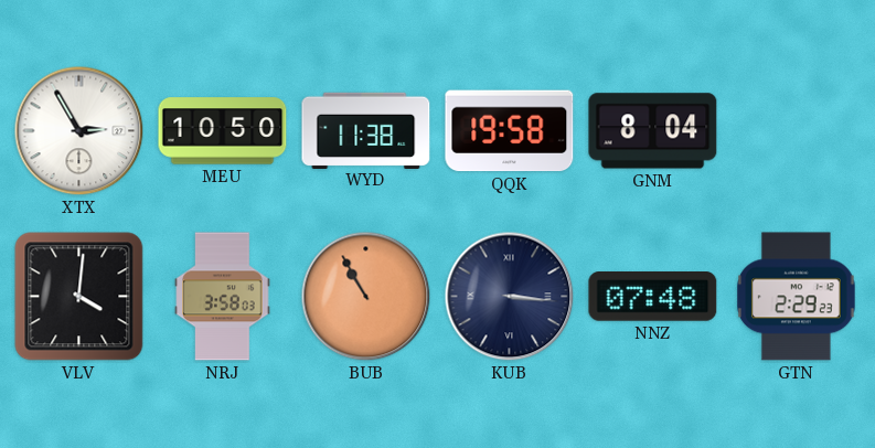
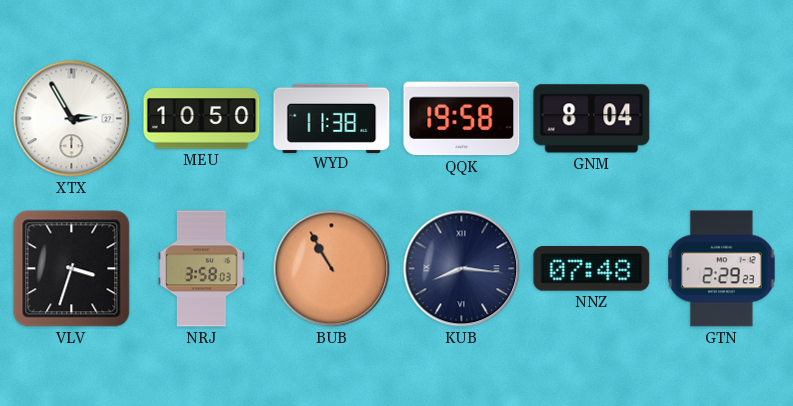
VLV: 4:01 -> 3:33
KUB: 3:16 -> 8:16
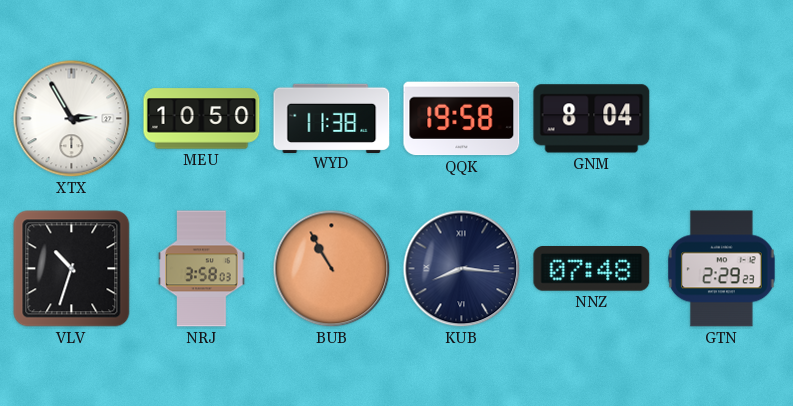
VLV: 3:33 -> 10:33
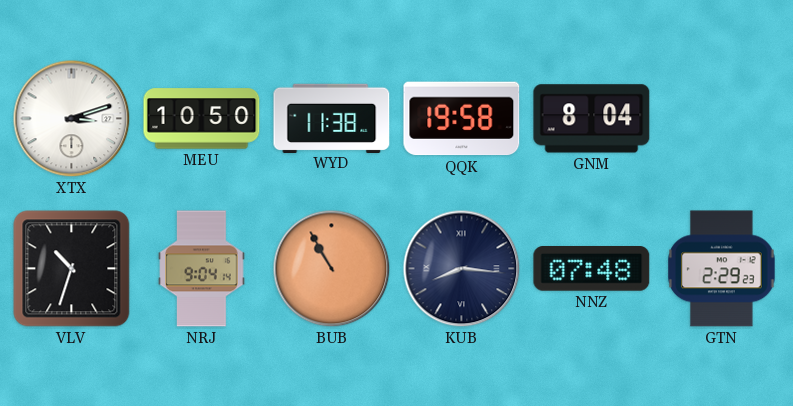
XTX: 2:55 -> 3:12
NRJ: 3:58 -> 9:04
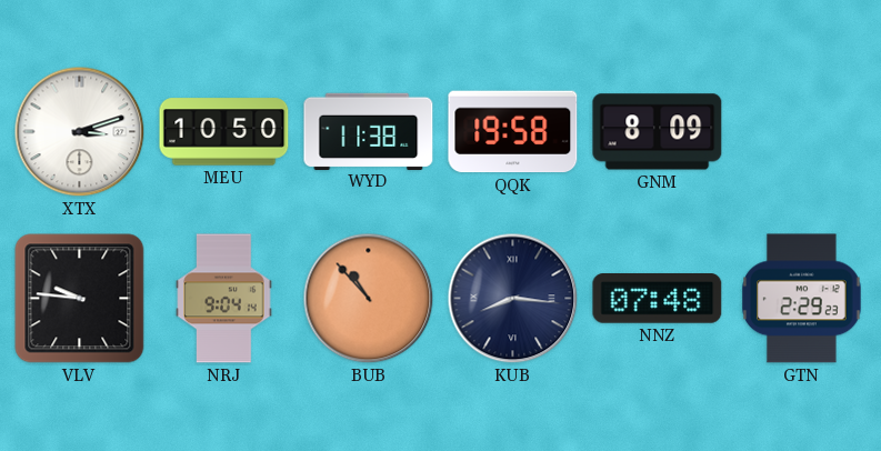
GNM: 8:04 -> 8:09
VLV: 10:33 -> 9:46
BUB: 10:55 -> 10:53
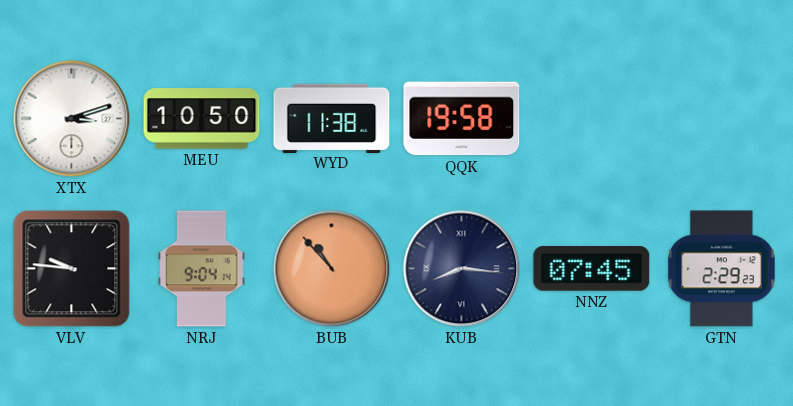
GNM: 8:09 -> none
NNZ: 07:48 -> 07:45
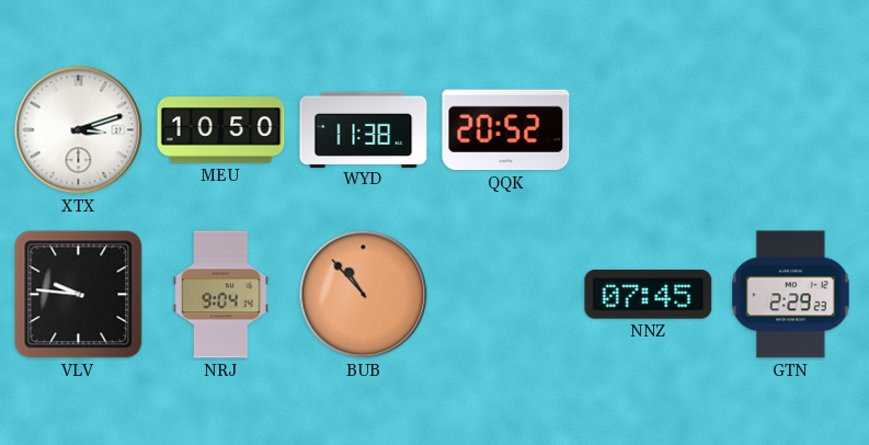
QQK: 19:58 -> 20:52
KUB: 8:16 -> none
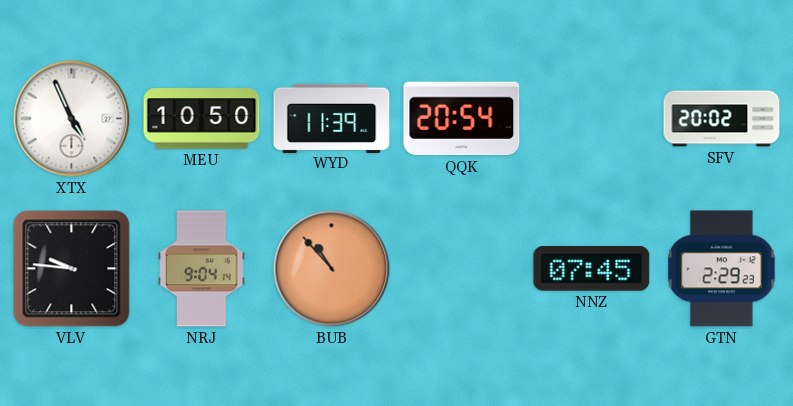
XTX: 3:12 -> 4:56
WYD: 11:38 -> 11:39
QQK: 20:52 -> 20:54
SFV: none -> 20:02
